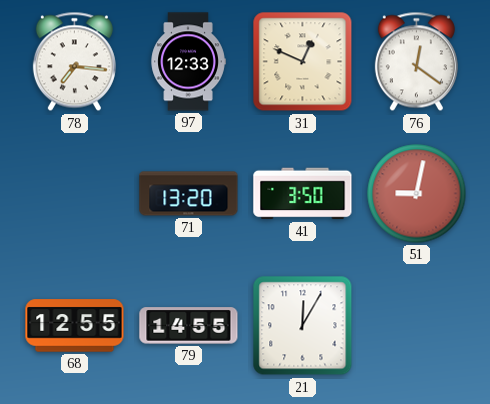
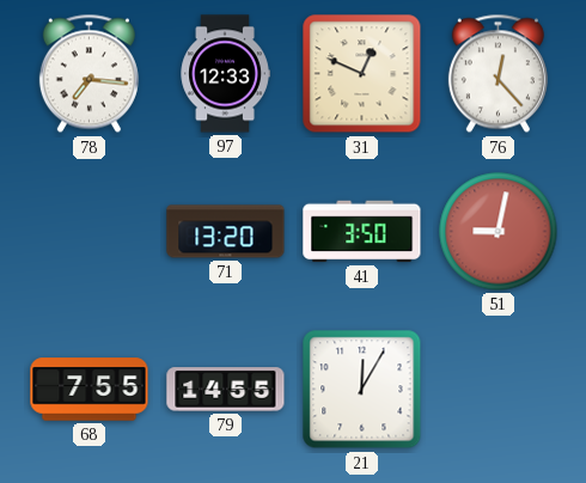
76: 12:21 -> 12:23
68: 12:55 -> 7:55
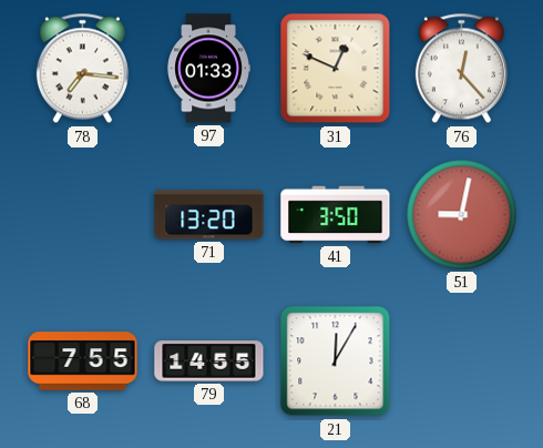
97: 12:33 -> 01:33
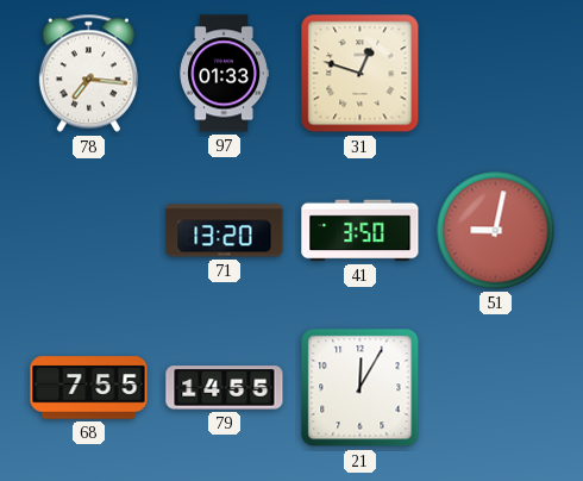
31: 12:49 -> 12:48
76: 12:23 -> none
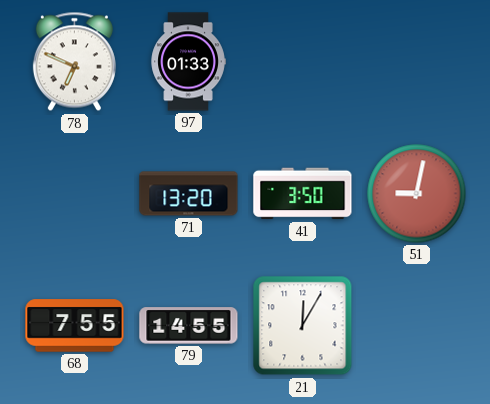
78: 7:16 -> 6:49
31: 12:48 -> none
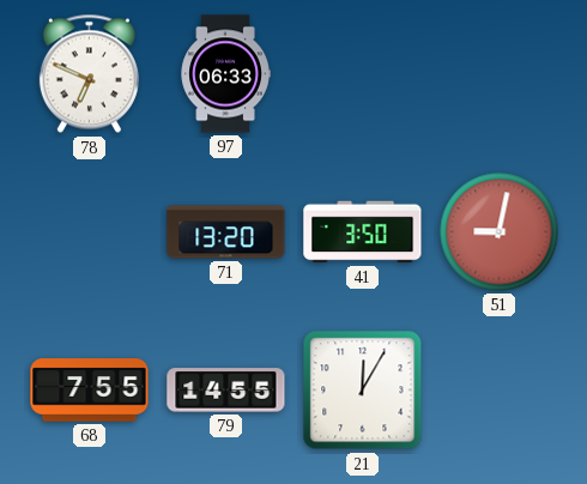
97: 01:33 -> 06:33
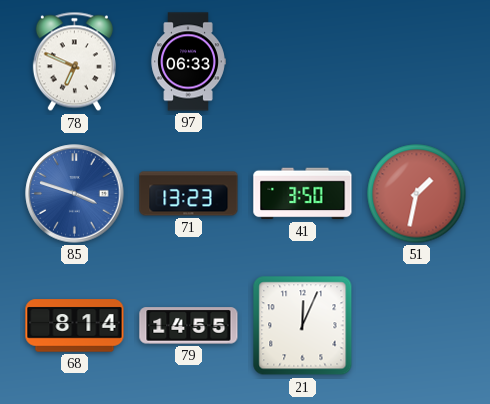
85: none -> 3:48
71: 13:20 -> 13:23
51: 9:02 -> 1:32
68: 7:55 -> 8:14
21: 12:05 -> 12:04
